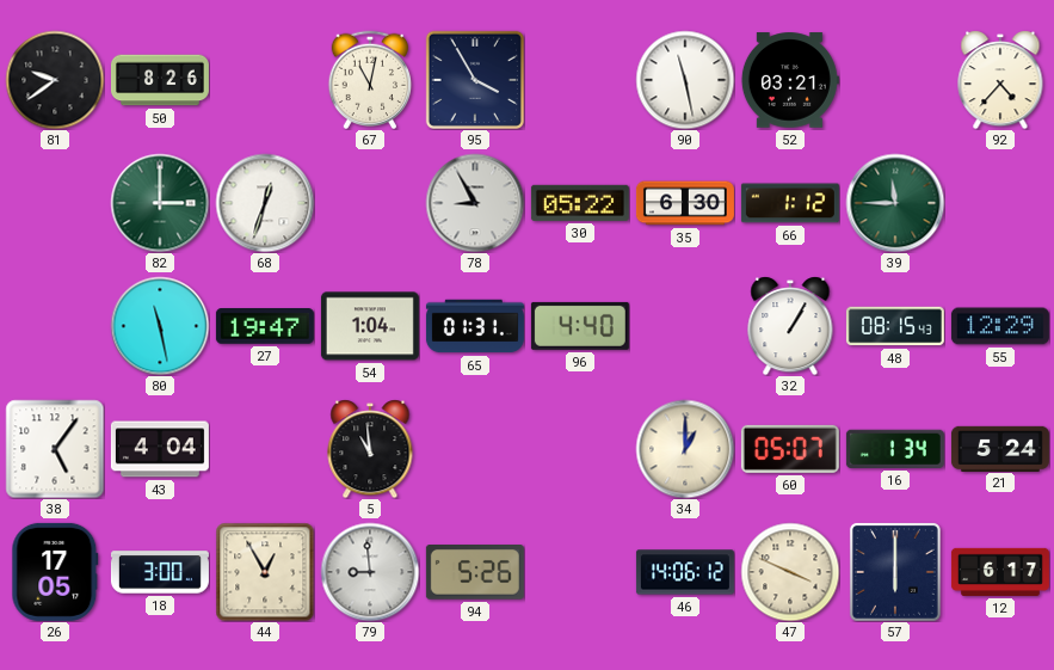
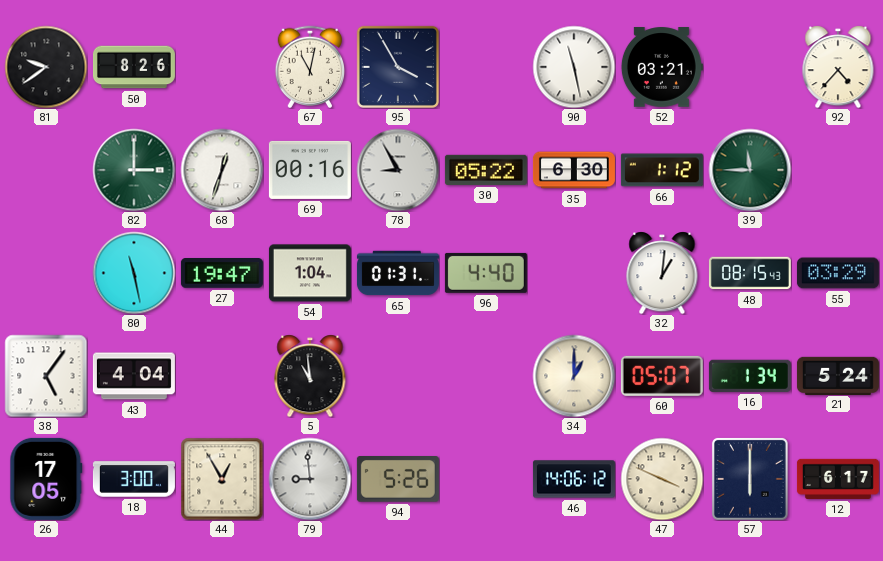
69: none -> 00:16
32: 1:05 -> 1:01
55: 12:29 -> 03:29
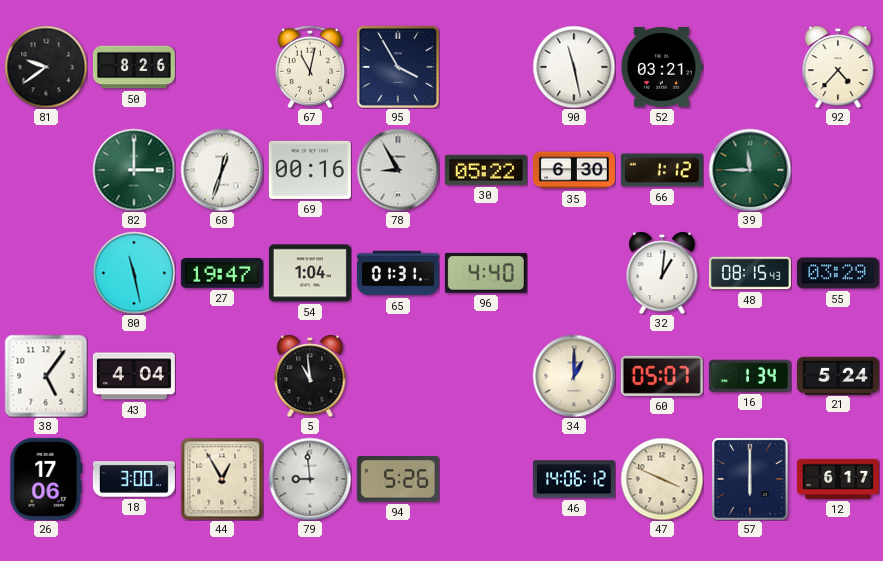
26: 17:05 -> 17:06
